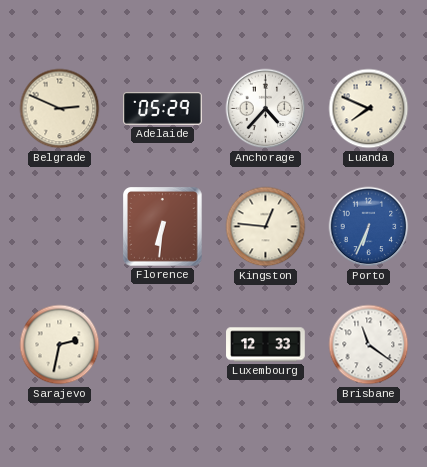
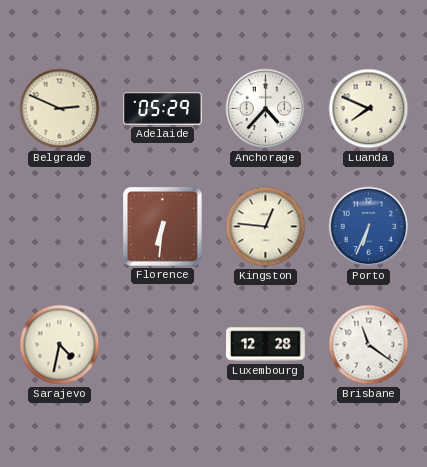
Sarajevo: 2:32 -> 4:32
Luxembourg: 12:33 -> 12:28
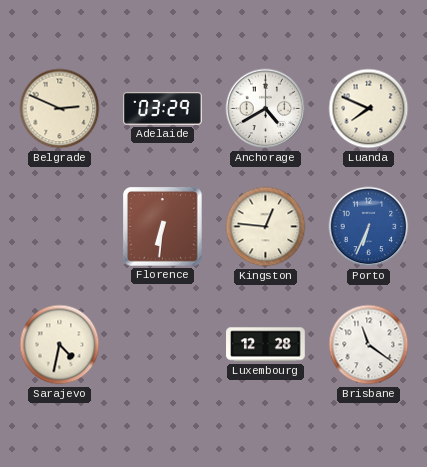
Adelaide: 05:29 -> 03:29
Anchorage: 4:37 -> 4:40
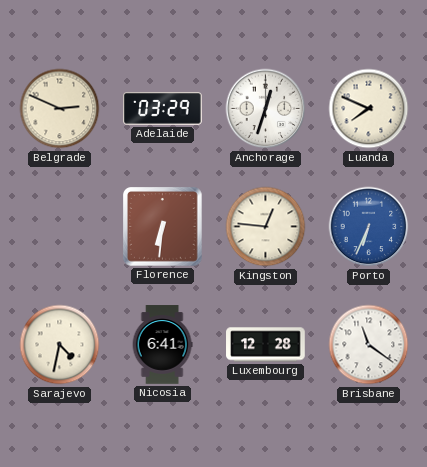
Anchorage: 4:40 -> 12:33
Nicosia: none -> 6:41
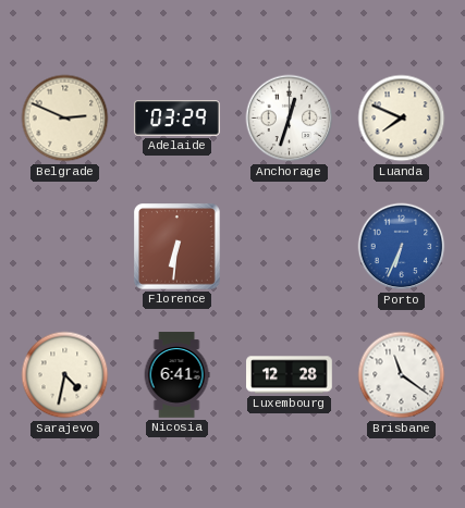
Kingston: 12:46 -> none
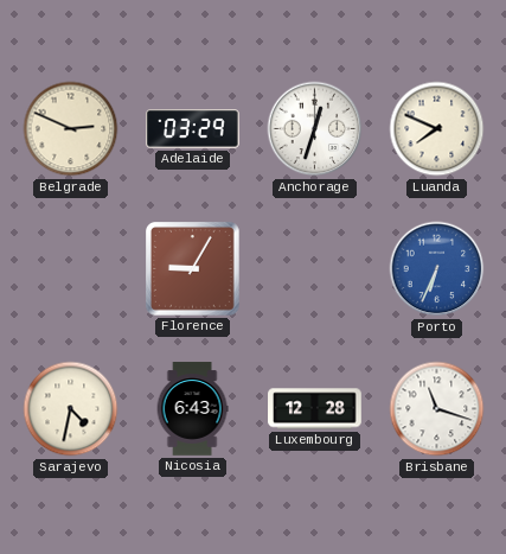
Florence: 6:31 -> 9:05
Nicosia: 6:41 -> 6:43
Brisbane: 11:21 -> 11:18
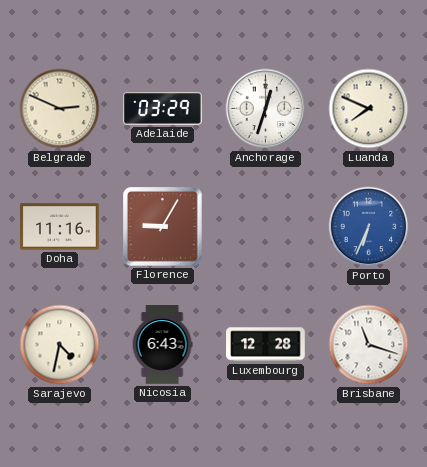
Doha: none -> 11:16
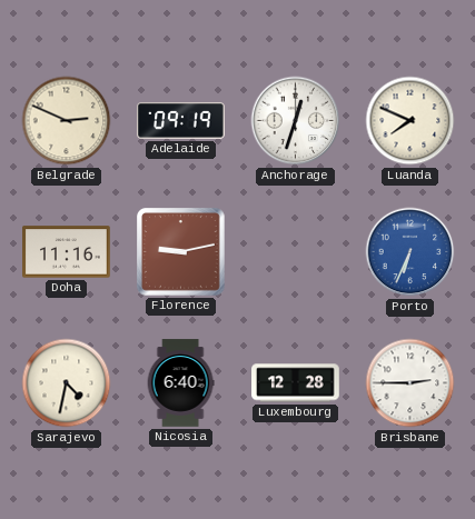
Adelaide: 03:29 -> 09:19
Florence: 9:05 -> 9:13
Nicosia: 6:43 -> 6:40
Brisbane: 11:18 -> 2:45
